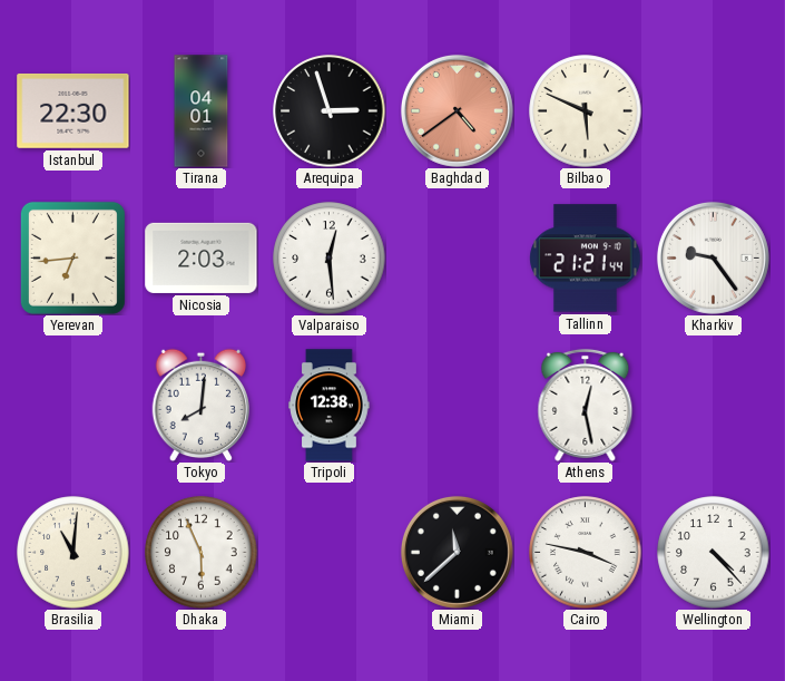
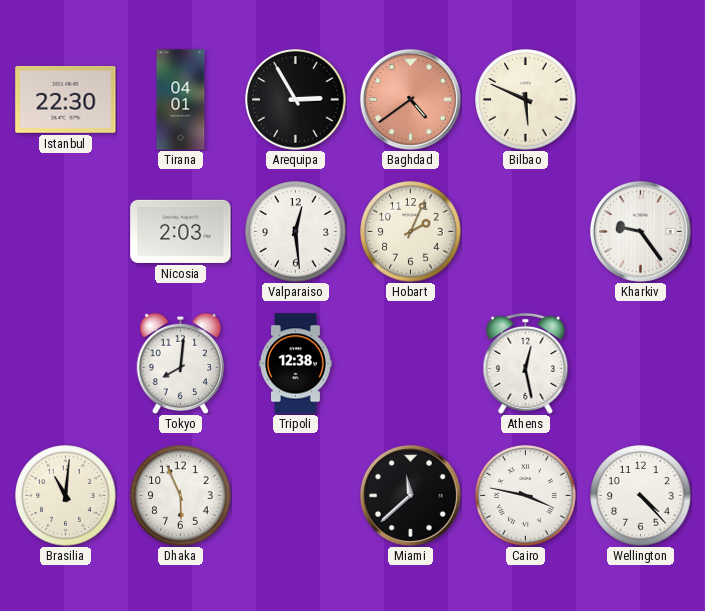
Arequipa: 2:57 -> 2:55
Yerevan: 6:44 -> none
Hobart: none -> 2:04
Tallinn: 21:21 -> none
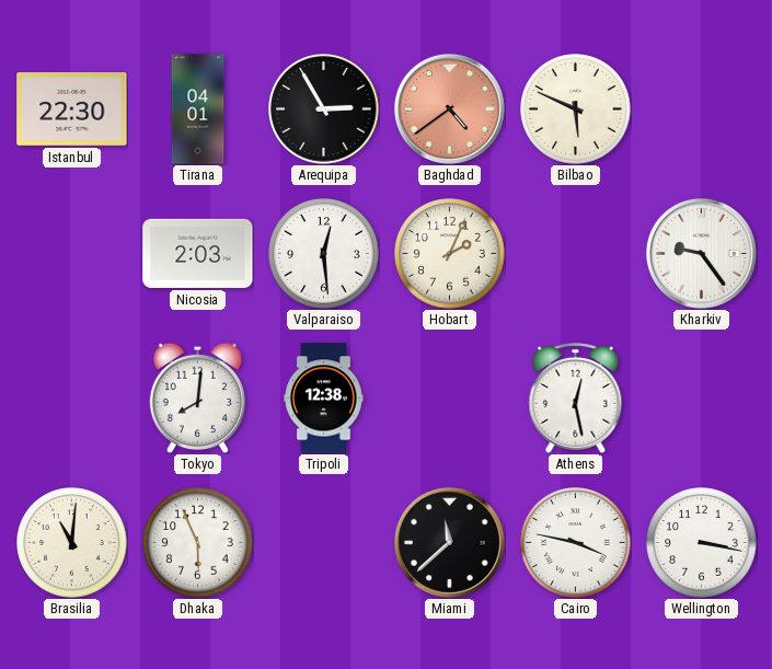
Wellington: 4:23 -> 3:17
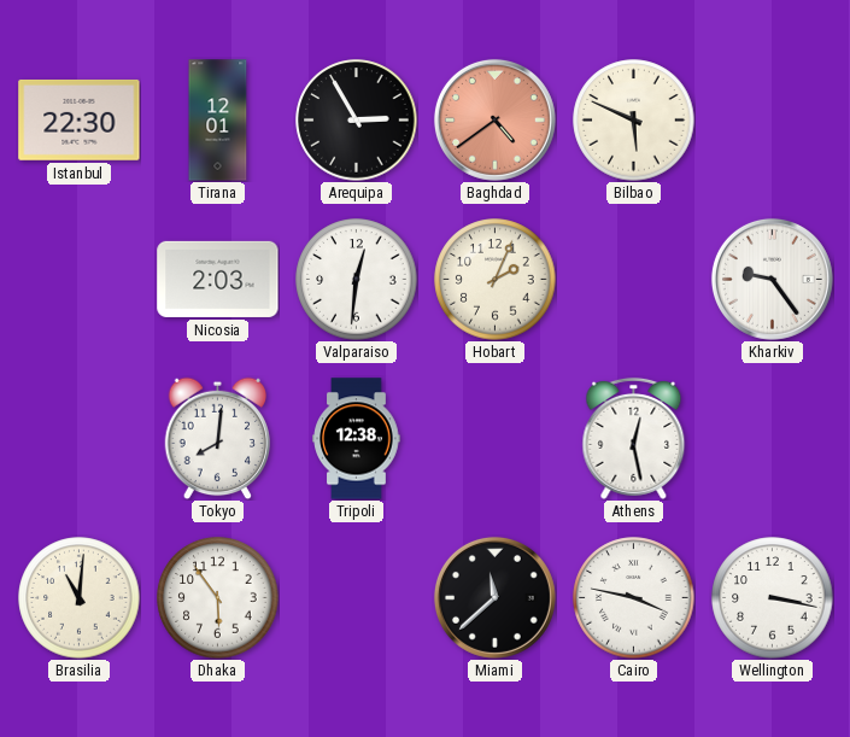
Tirana: 04:01 -> 12:01
Valparaiso: 12:29 -> 12:31
Dhaka: 5:56 -> 5:54
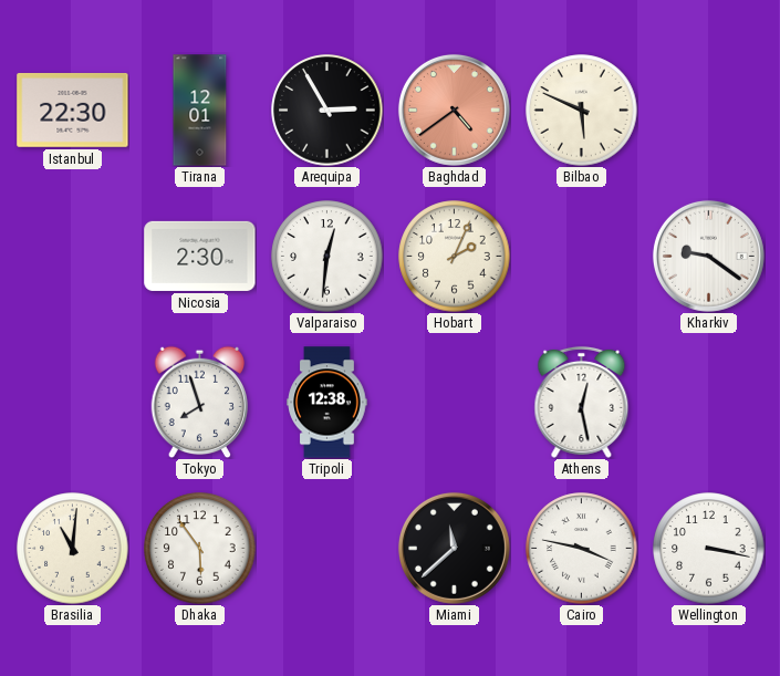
Nicosia: 2:03 -> 2:30
Kharkiv: 9:24 -> 9:21
Tokyo: 8:01 -> 7:57
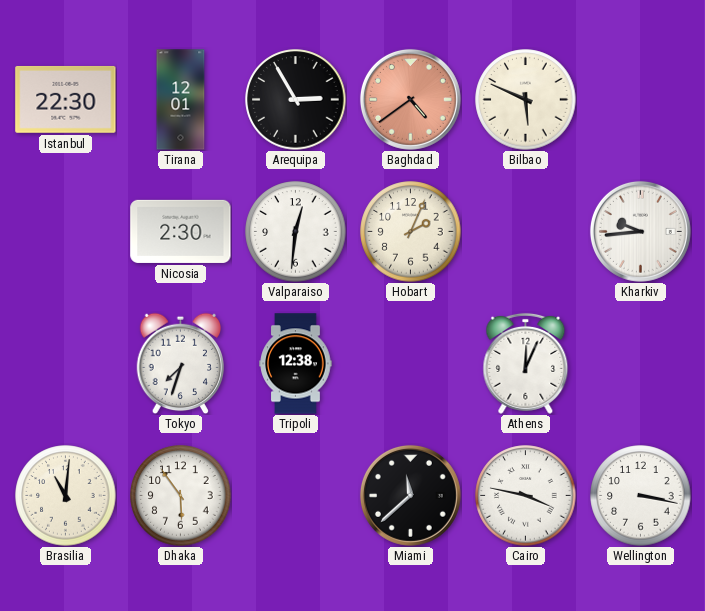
Kharkiv: 9:21 -> 9:44
Tokyo: 7:57 -> 7:33
Athens: 12:28 -> 12:04
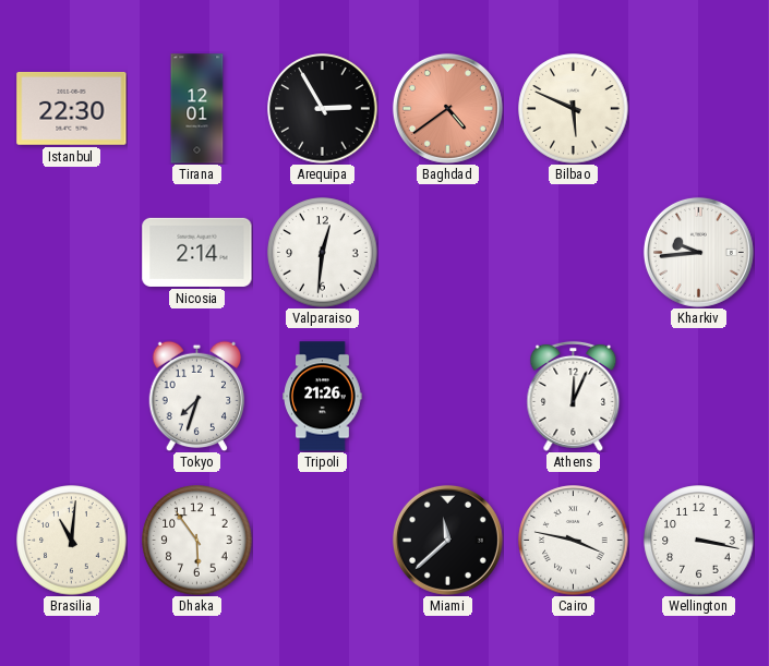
Nicosia: 2:30 -> 2:14
Hobart: 2:04 -> none
Tripoli: 12:38 -> 21:26
